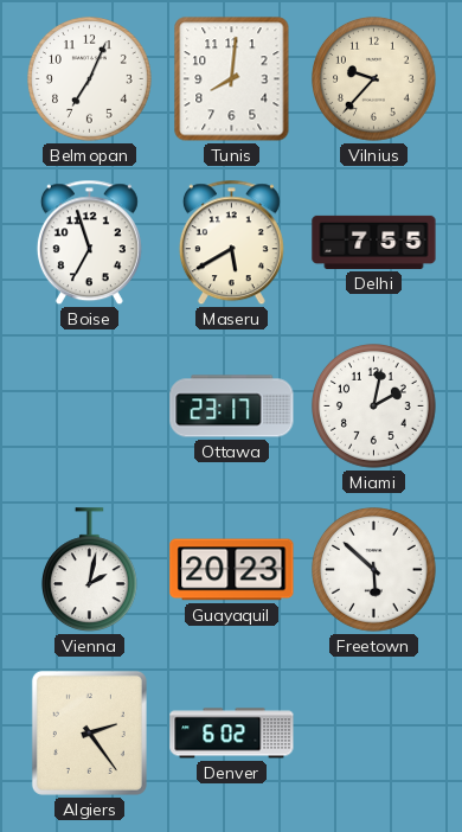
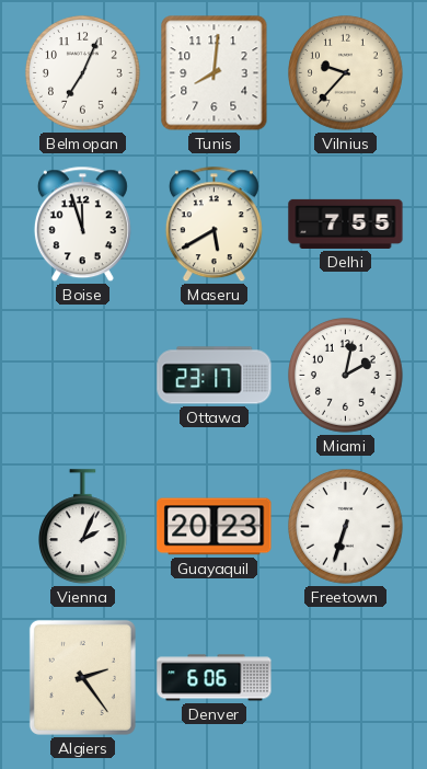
Boise: 6:57 -> 11:57
Vienna: 2:02 -> 2:04
Freetown: 5:52 -> 6:33
Denver: 6:02 -> 6:06
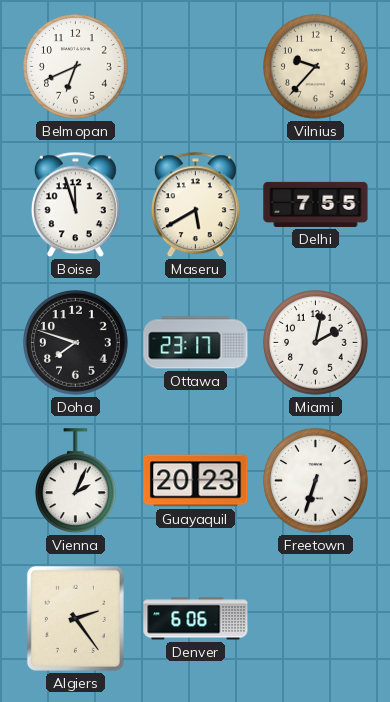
Belmopan: 7:04 -> 6:41
Tunis: 8:01 -> none
Doha: none -> 7:48
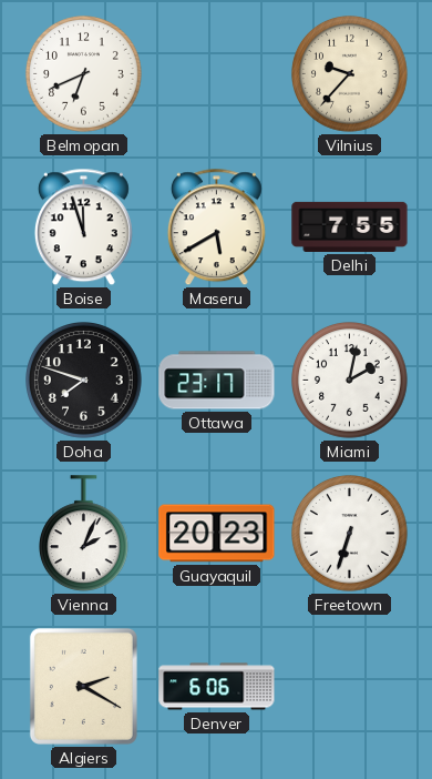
Algiers: 2:24 -> 2:20
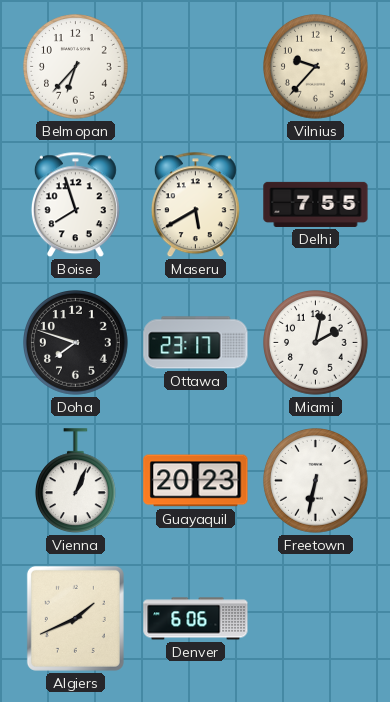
Belmopan: 6:41 -> 6:37
Boise: 11:57 -> 7:57
Vienna: 2:04 -> 1:04
Freetown: 6:33 -> 6:32
Algiers: 2:20 -> 1:41
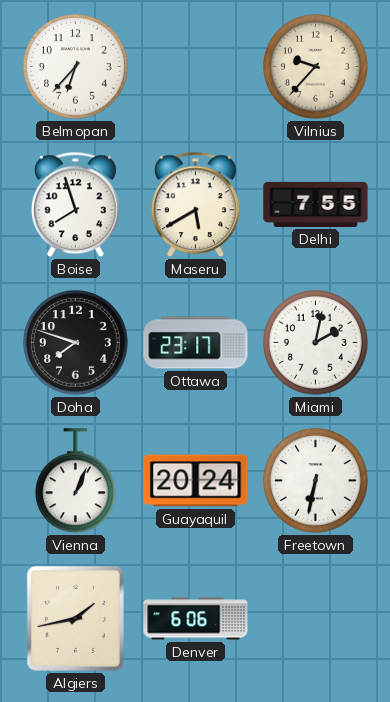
Guayaquil: 20:23 -> 20:24
Algiers: 1:41 -> 1:43
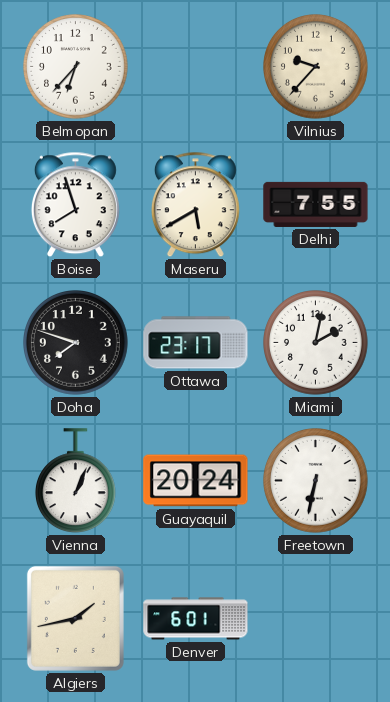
Denver: 6:06 -> 6:01
